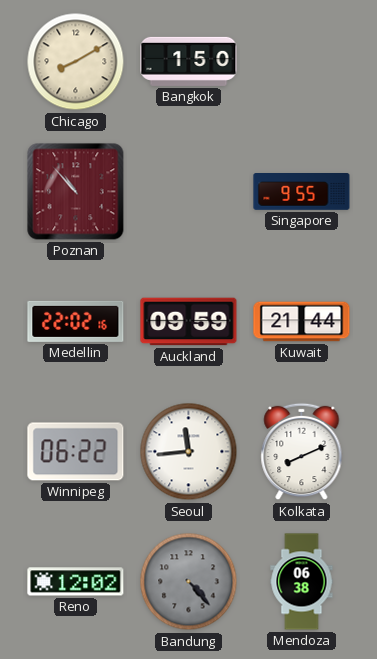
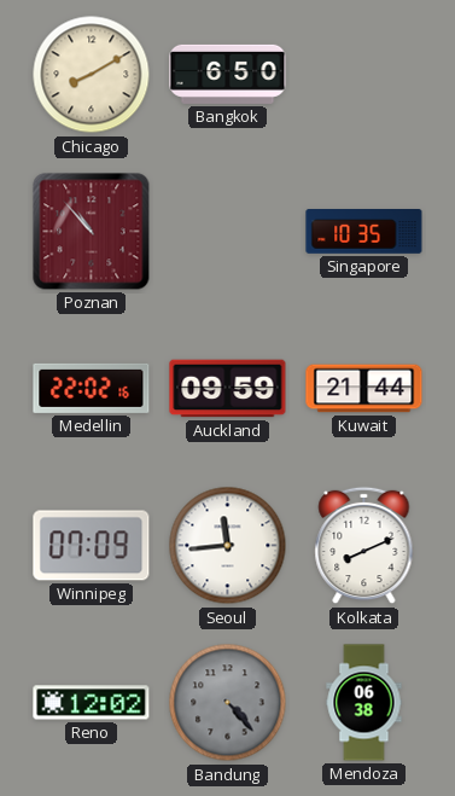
Bangkok: 1:50 -> 6:50
Singapore: 9:55 -> 10:35
Winnipeg: 06:22 -> 07:09
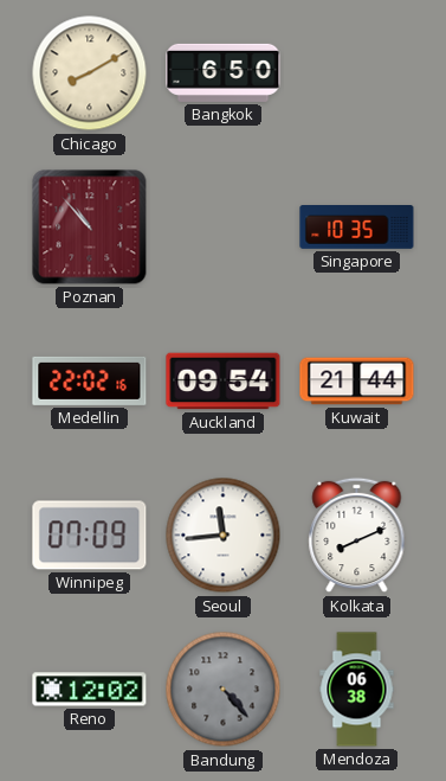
Auckland: 09:59 -> 09:54
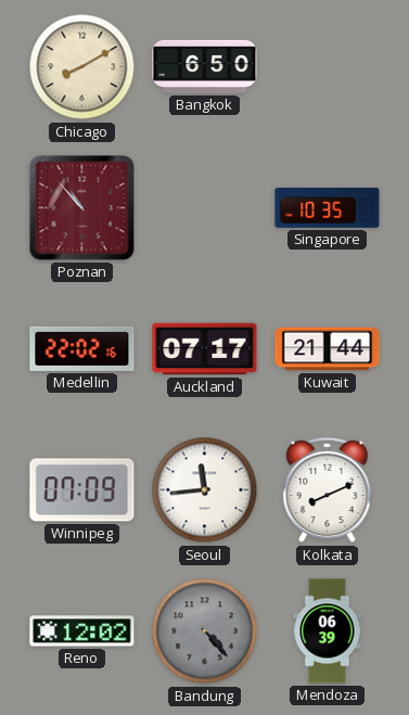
Auckland: 09:54 -> 07:17
Mendoza: 06:38 -> 06:39
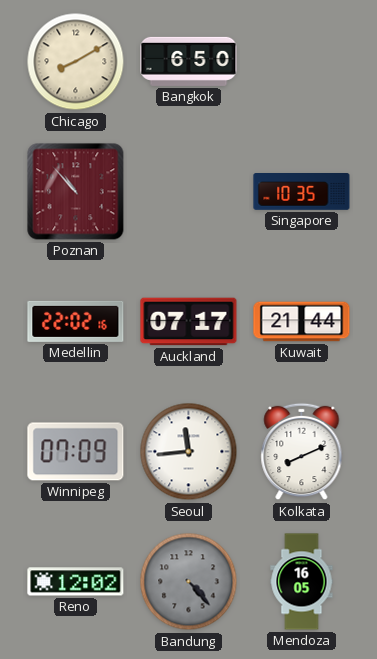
Mendoza: 06:39 -> 16:05
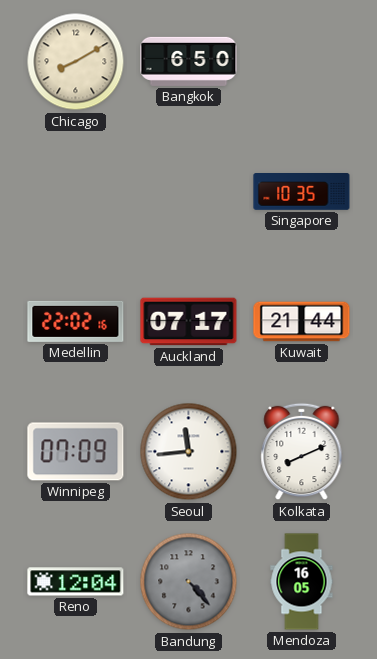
Poznan: 10:53 -> none
Reno: 12:02 -> 12:04
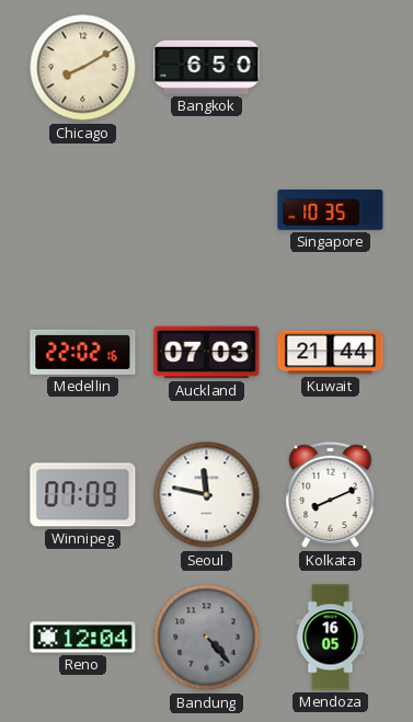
Auckland: 07:17 -> 07:03
Seoul: 11:44 -> 11:47
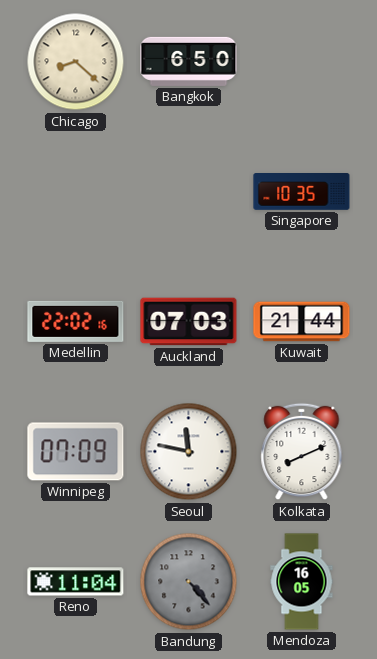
Chicago: 8:10 -> 8:22
Reno: 12:04 -> 11:04
